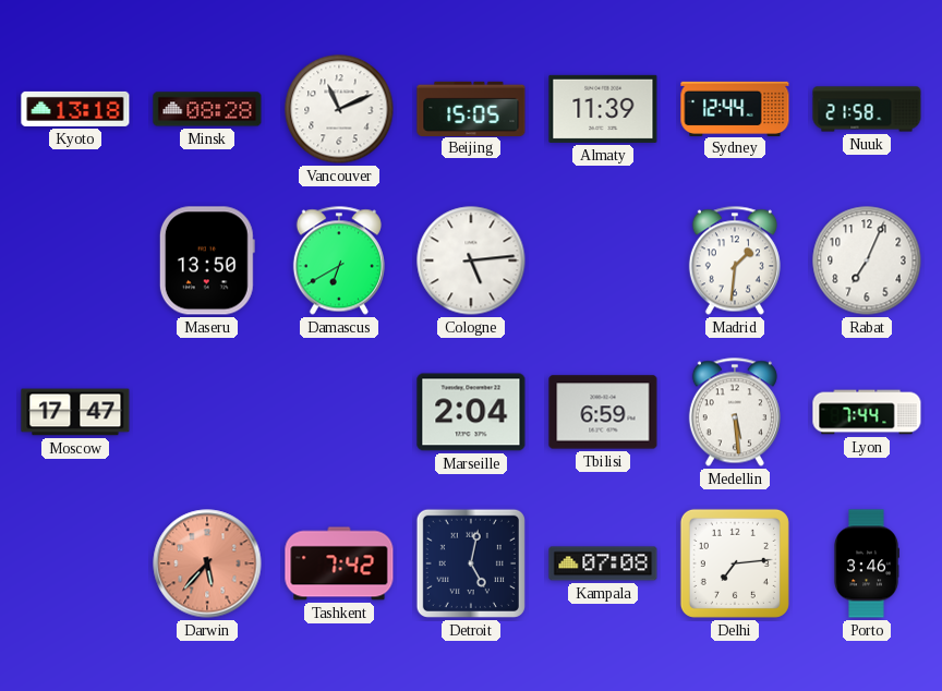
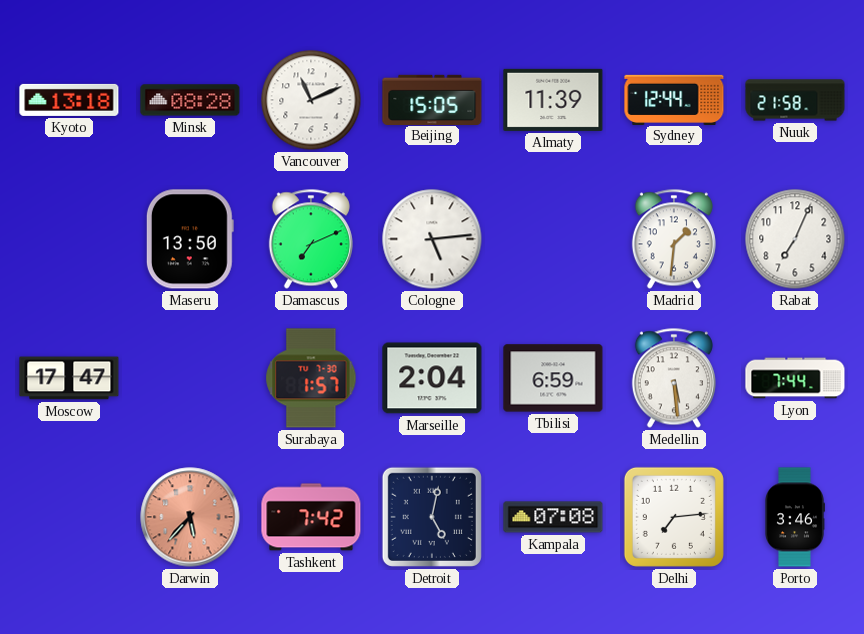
Damascus: 6:40 -> 7:11
Surabaya: none -> 1:57
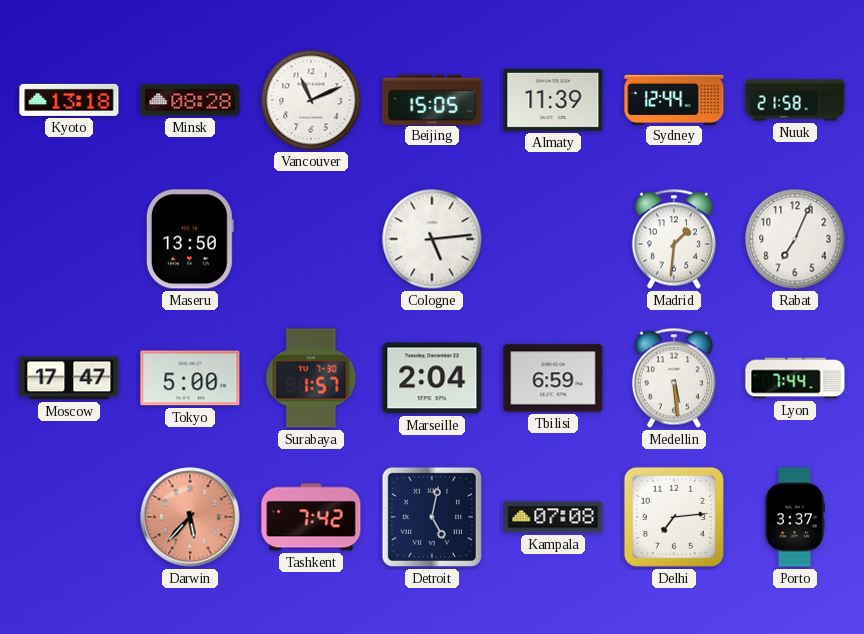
Damascus: 7:11 -> none
Tokyo: none -> 5:00
Porto: 3:46 -> 3:37
